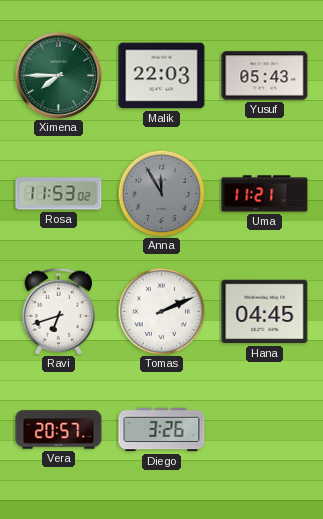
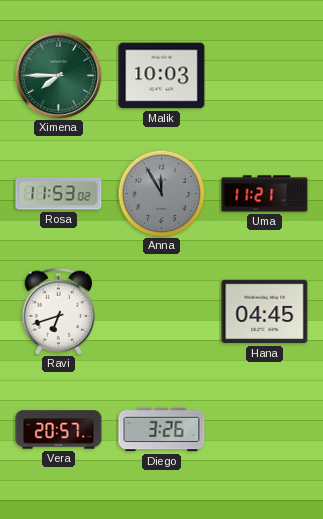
Malik: 22:03 -> 10:03
Yusuf: 05:43 -> none
Tomas: 2:11 -> none
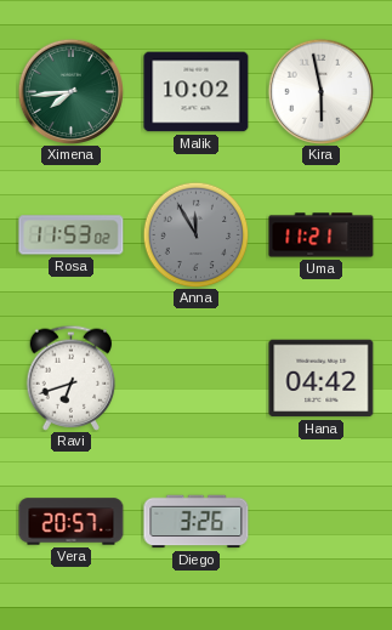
Ximena: 7:45 -> 7:44
Malik: 10:03 -> 10:02
Kira: none -> 5:58
Hana: 04:45 -> 04:42
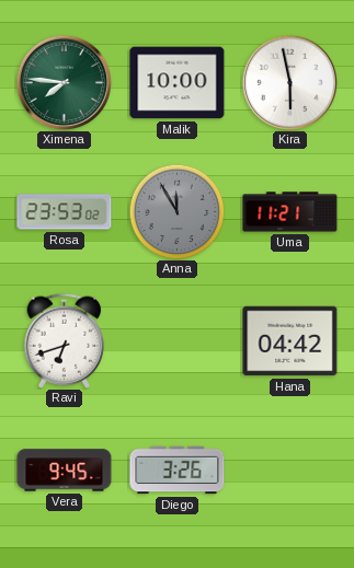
Ximena: 7:44 -> 7:46
Malik: 10:02 -> 10:00
Rosa: 11:53 -> 23:53
Vera: 20:57 -> 9:45
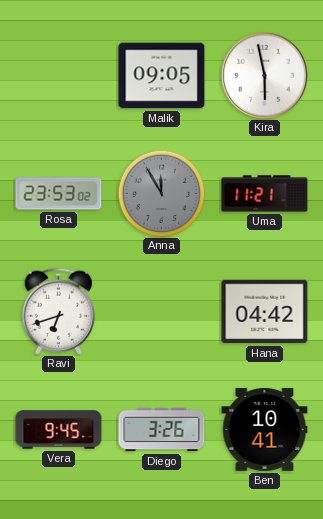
Ximena: 7:46 -> none
Malik: 10:00 -> 09:05
Ben: none -> 10:41
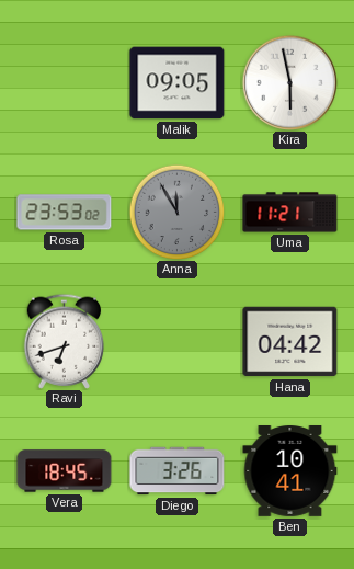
Vera: 9:45 -> 18:45
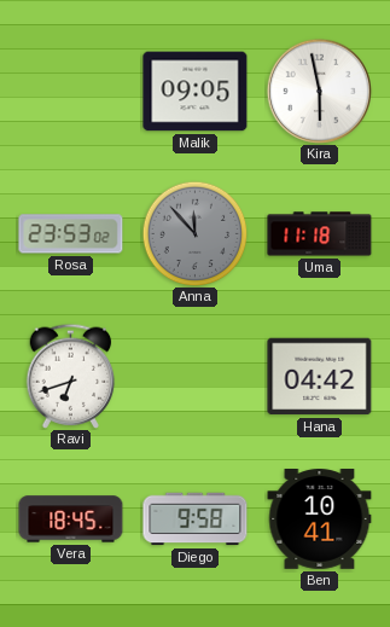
Anna: 11:55 -> 11:53
Uma: 11:21 -> 11:18
Diego: 3:26 -> 9:58
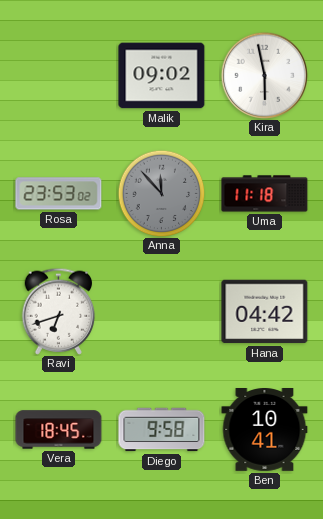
Malik: 09:05 -> 09:02
